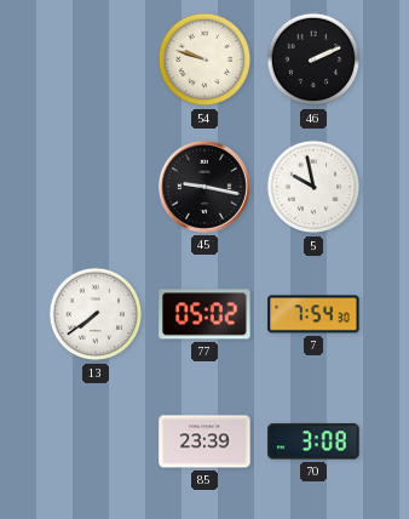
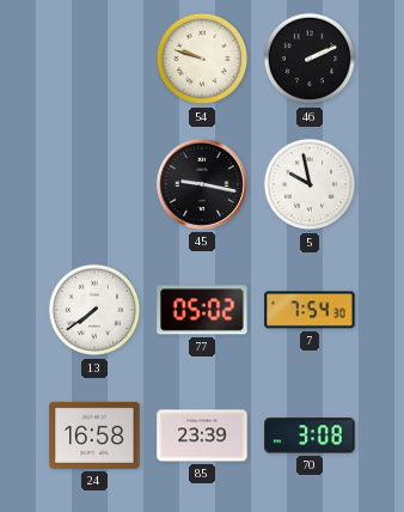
24: none -> 16:58
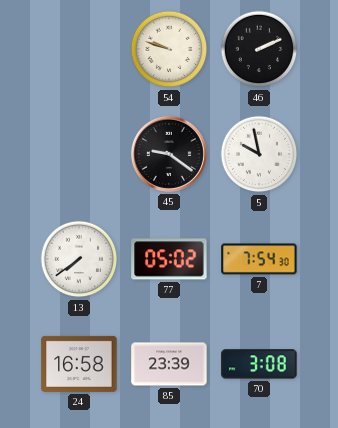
45: 9:17 -> 9:21
